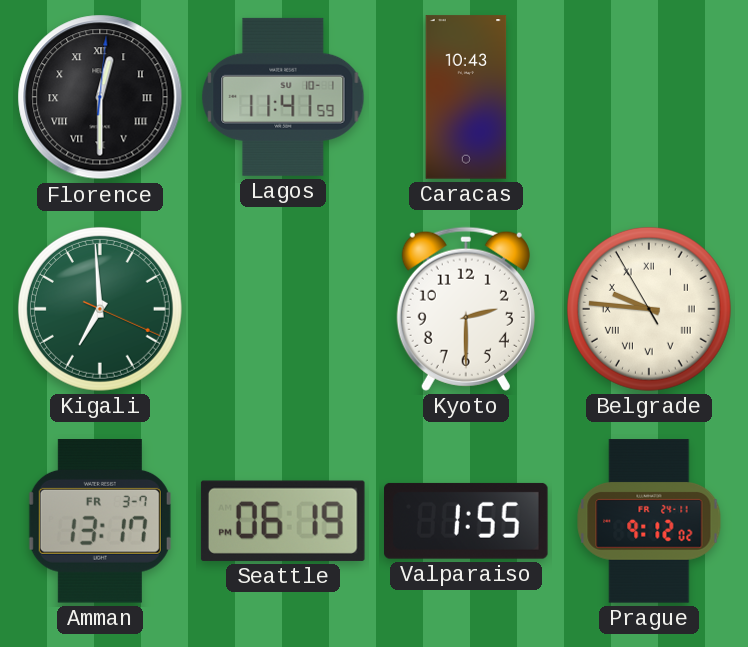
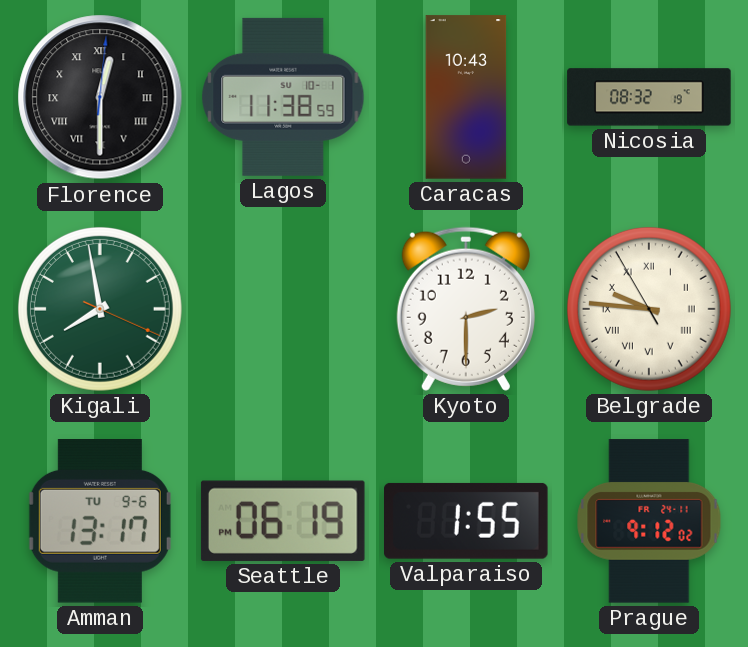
Lagos: 11:41 -> 11:38
Nicosia: none -> 08:32
Kigali: 6:59 -> 7:58
Amman date: FR 3-7 -> TU 9-6
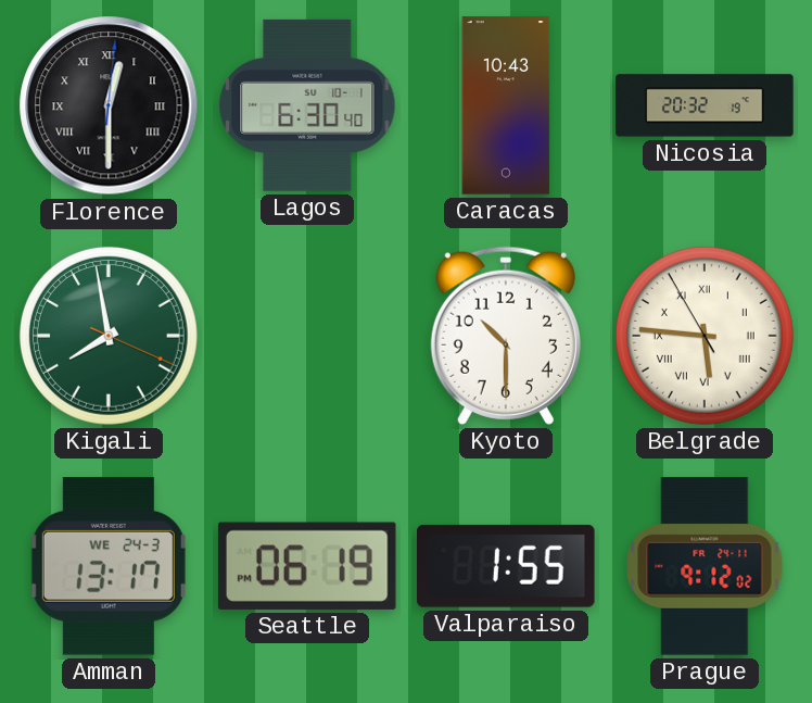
Lagos: 11:38 -> 6:30
Nicosia: 08:32 -> 20:32
Kyoto: 2:30 -> 10:30
Belgrade: 9:45 -> 5:45
Amman date: TU 9-6 -> WE 24-3
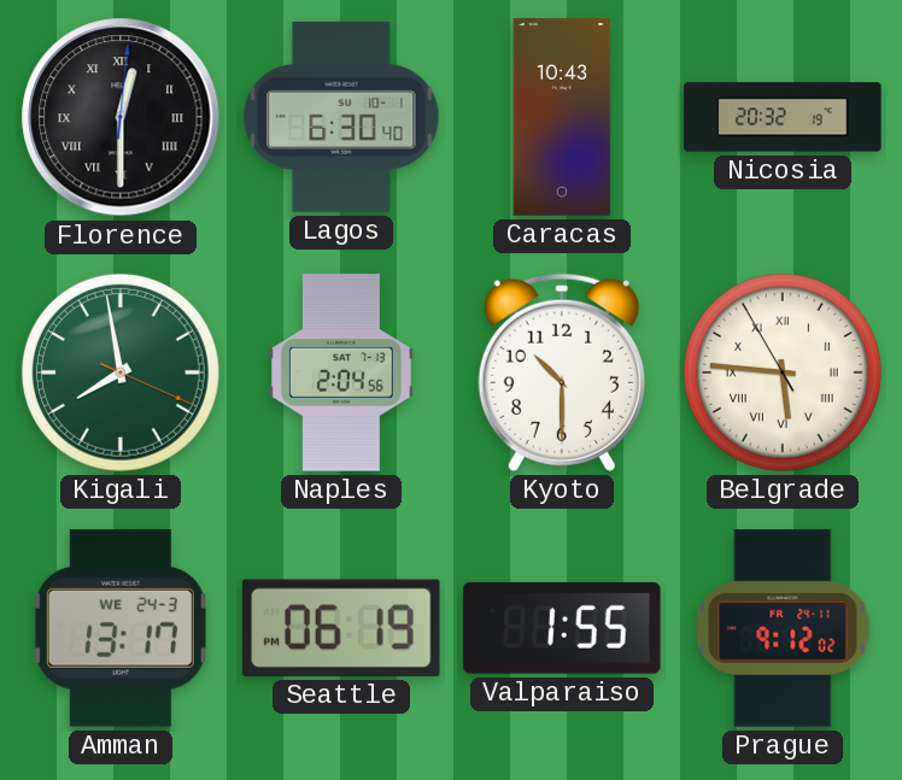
Naples: none -> 2:04
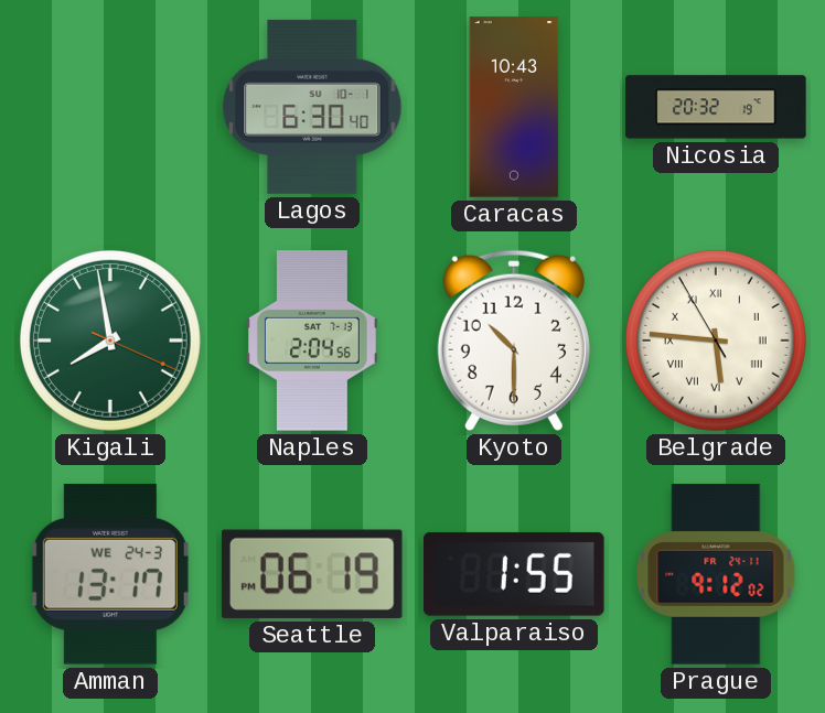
Florence: 12:30 -> none
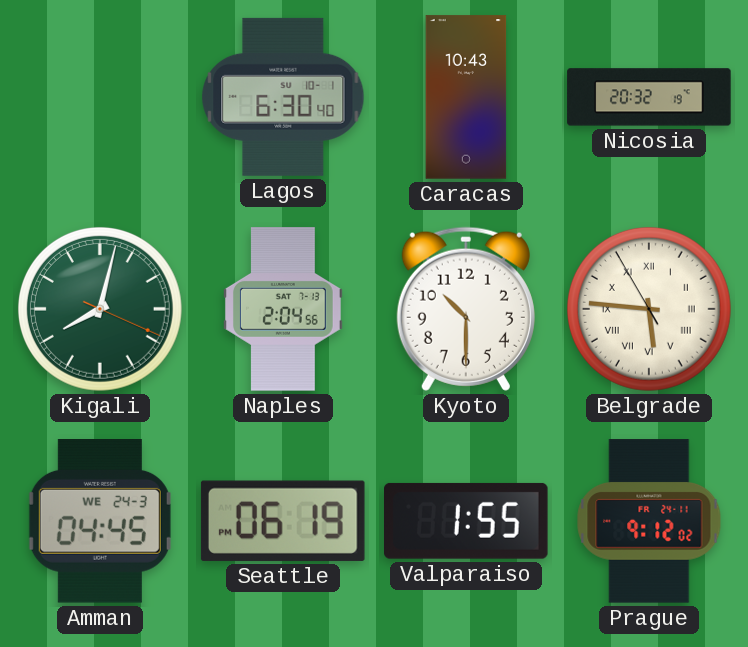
Kigali: 7:58 -> 8:02
Amman: 13:17 -> 04:45
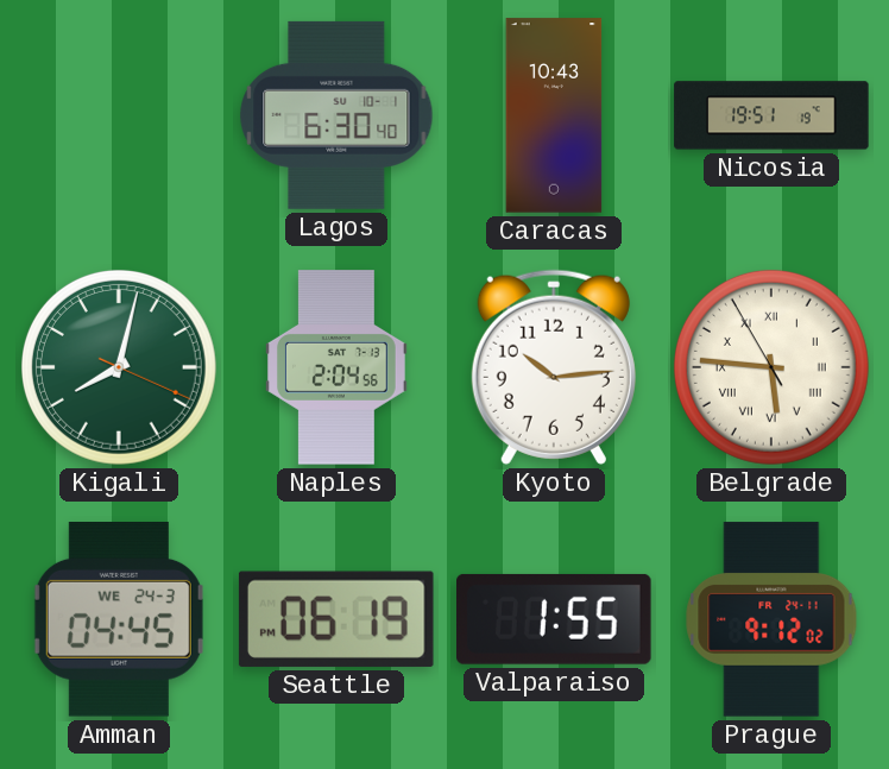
Nicosia: 20:32 -> 19:51
Kyoto: 10:30 -> 10:14
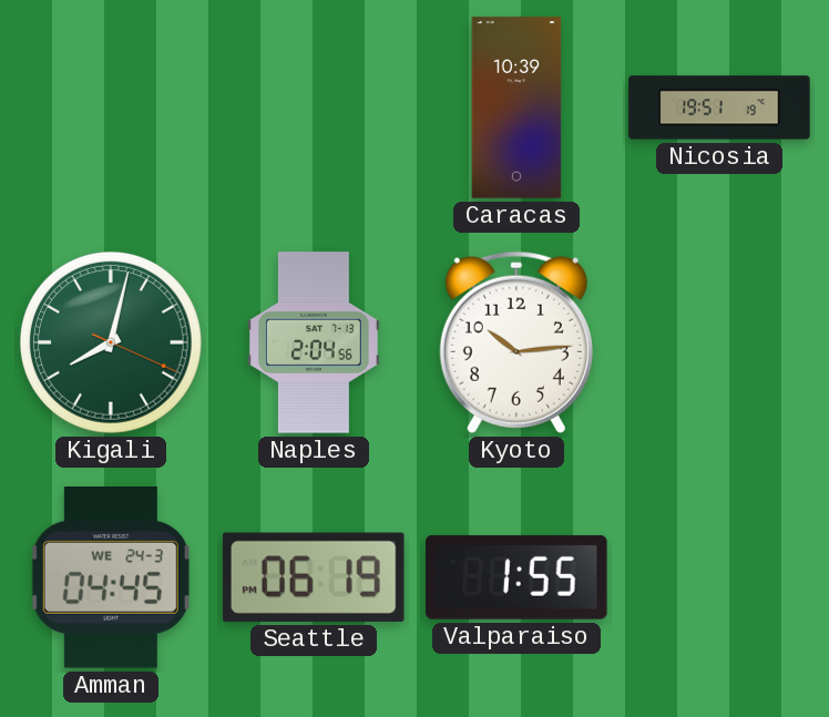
Lagos: 6:30 -> none
Caracas: 10:43 -> 10:39
Belgrade: 5:45 -> none
Prague: 9:12 -> none
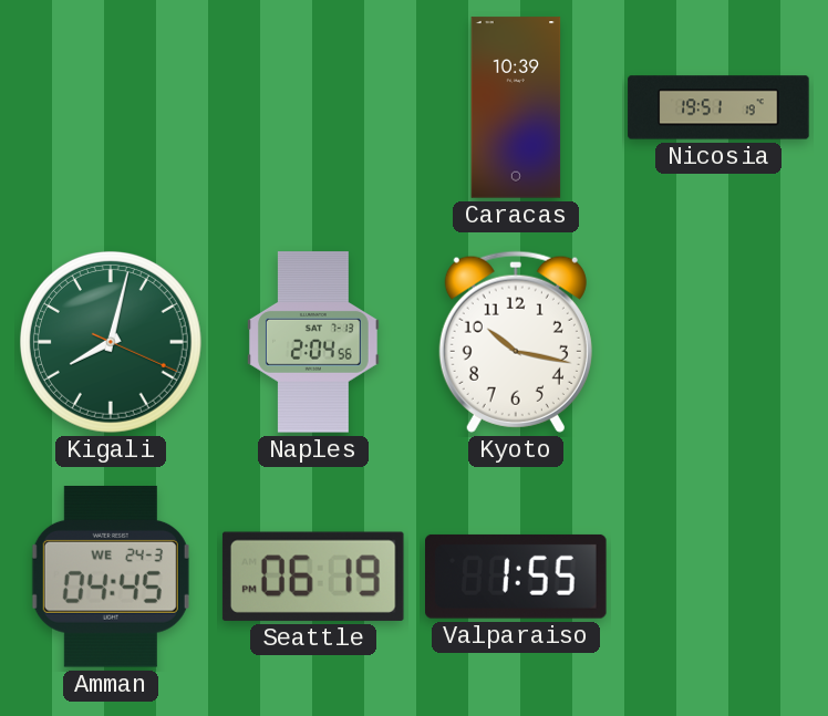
Kyoto: 10:14 -> 10:17
